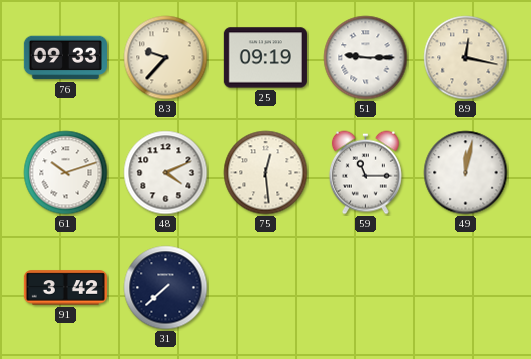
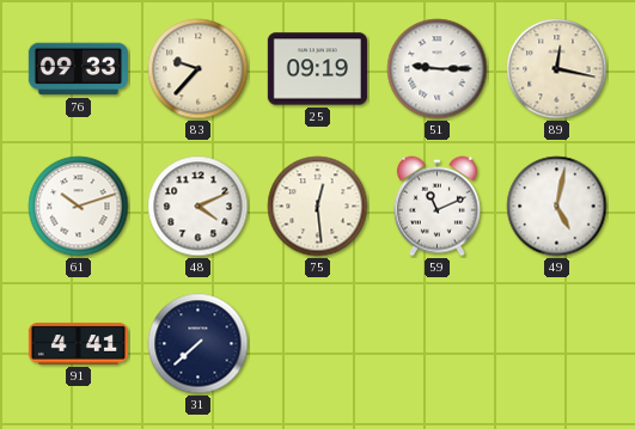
59: 11:15 -> 11:11
49: 12:02 -> 5:02
91: 3:42 -> 4:41
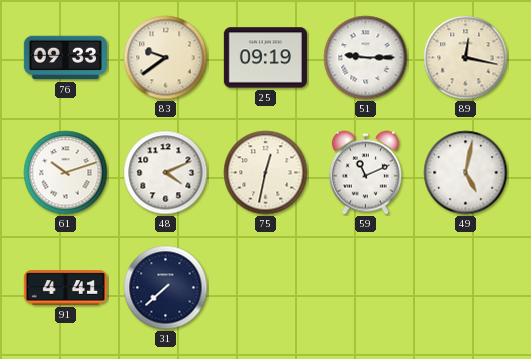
83: 9:37 -> 9:39
75: 12:29 -> 12:32
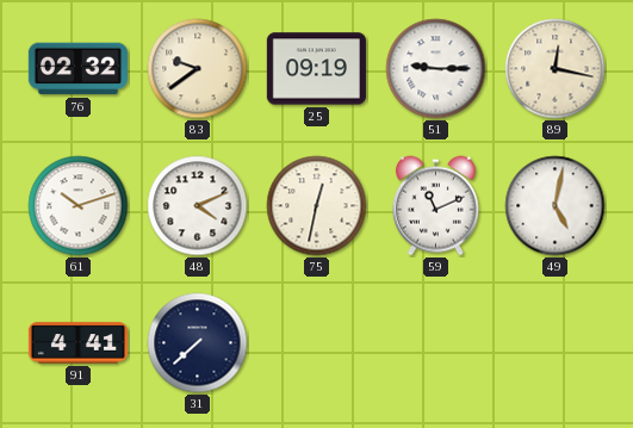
76: 09:33 -> 02:32
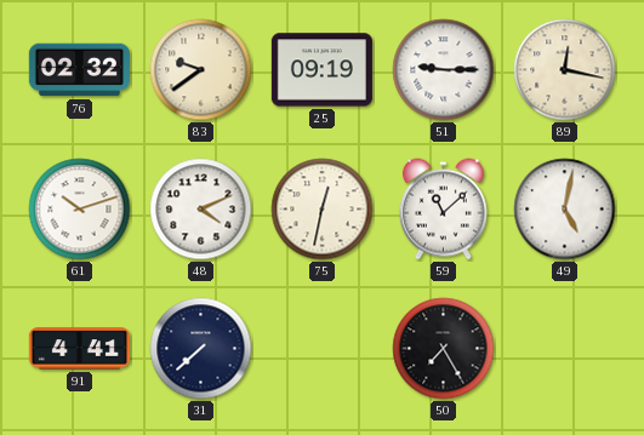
59: 11:11 -> 11:08
50: none -> 7:25
